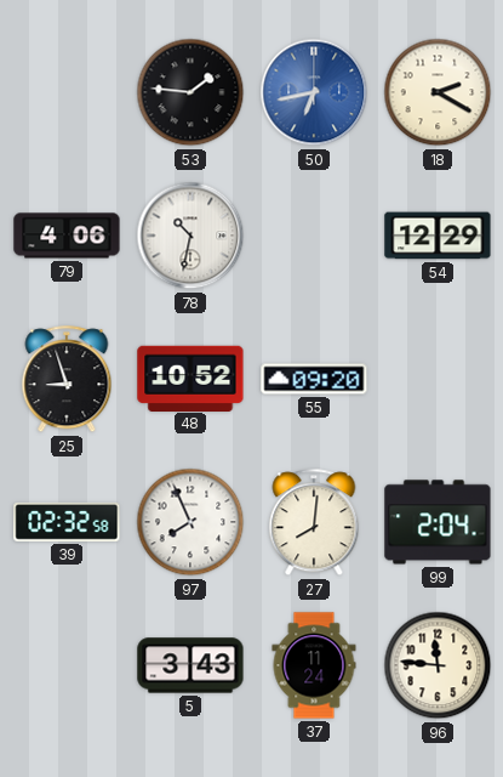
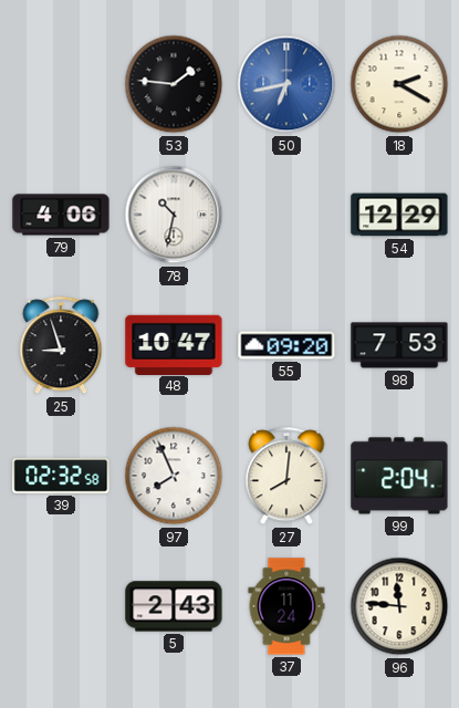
48: 10:52 -> 10:47
98: none -> 7:53
5: 3:43 -> 2:43
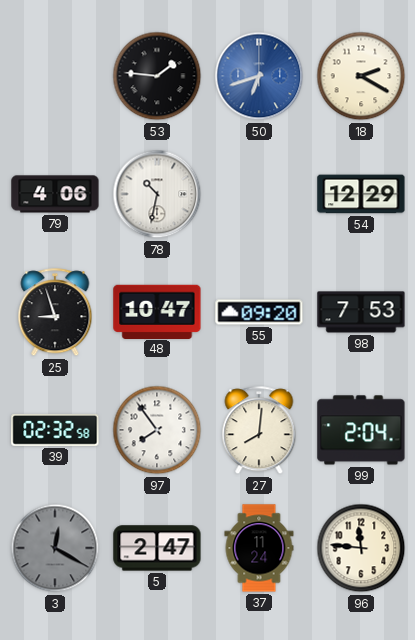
50: 6:43 -> 6:42
97: 7:56 -> 7:54
3: none -> 12:20
5: 2:43 -> 2:47
